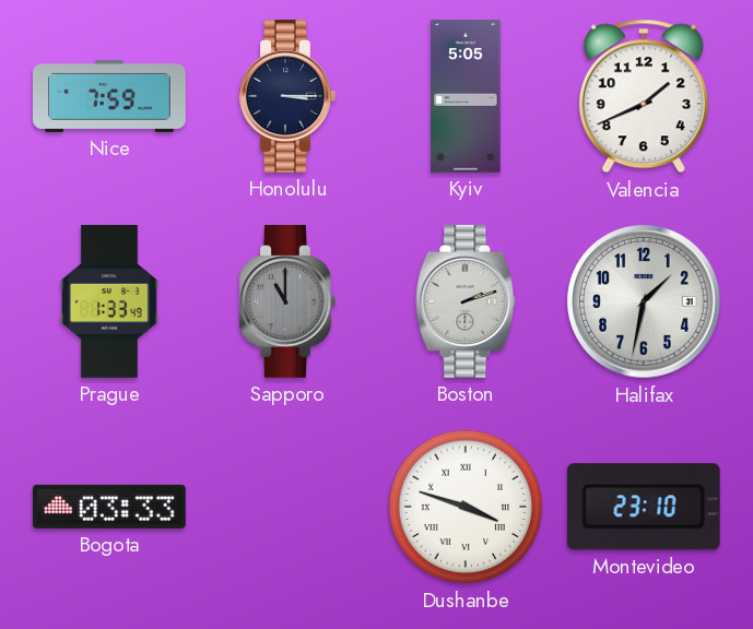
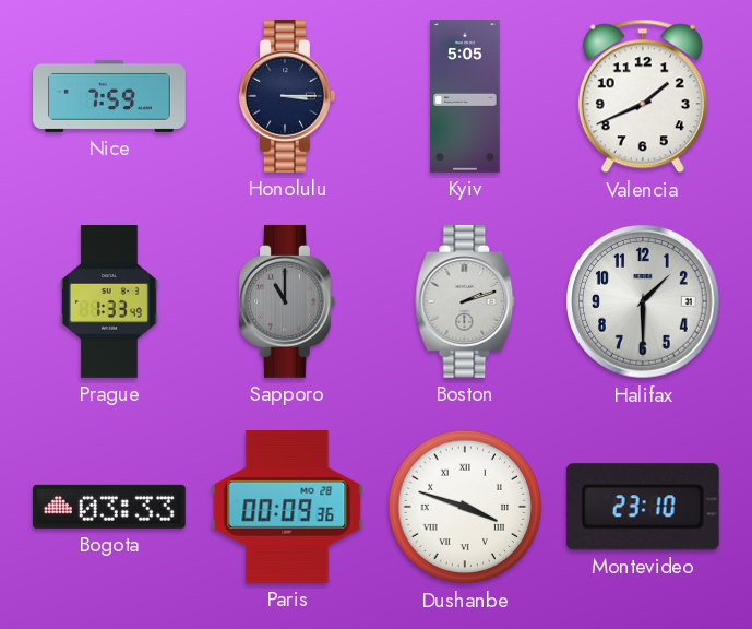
Halifax: 1:32 -> 1:30
Paris: none -> 00:09
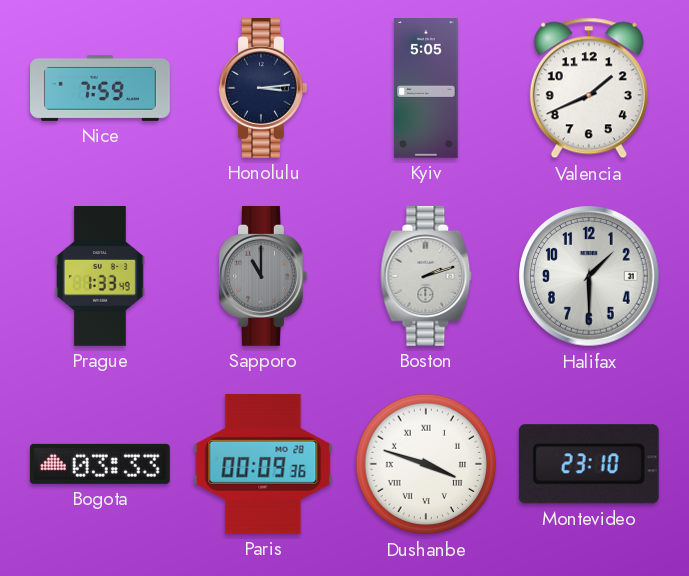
Honolulu: 3:15 -> 3:14
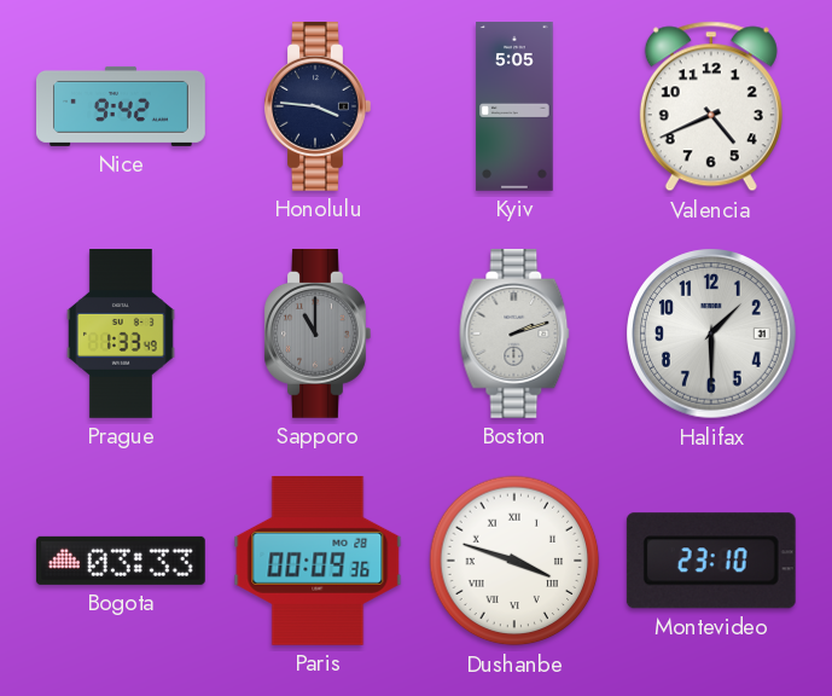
Nice: 7:59 -> 9:42
Honolulu: 3:14 -> 3:46
Valencia: 1:41 -> 4:41
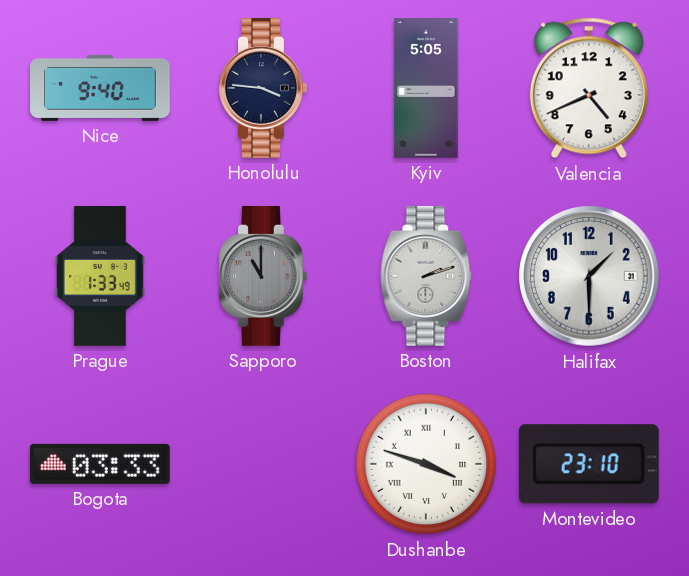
Nice: 9:42 -> 9:40
Paris: 00:09 -> none
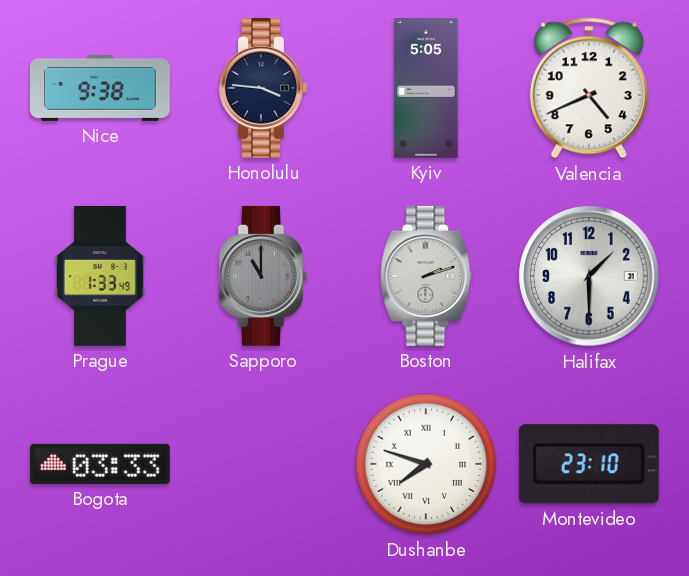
Nice: 9:40 -> 9:38
Dushanbe: 3:48 -> 7:48
